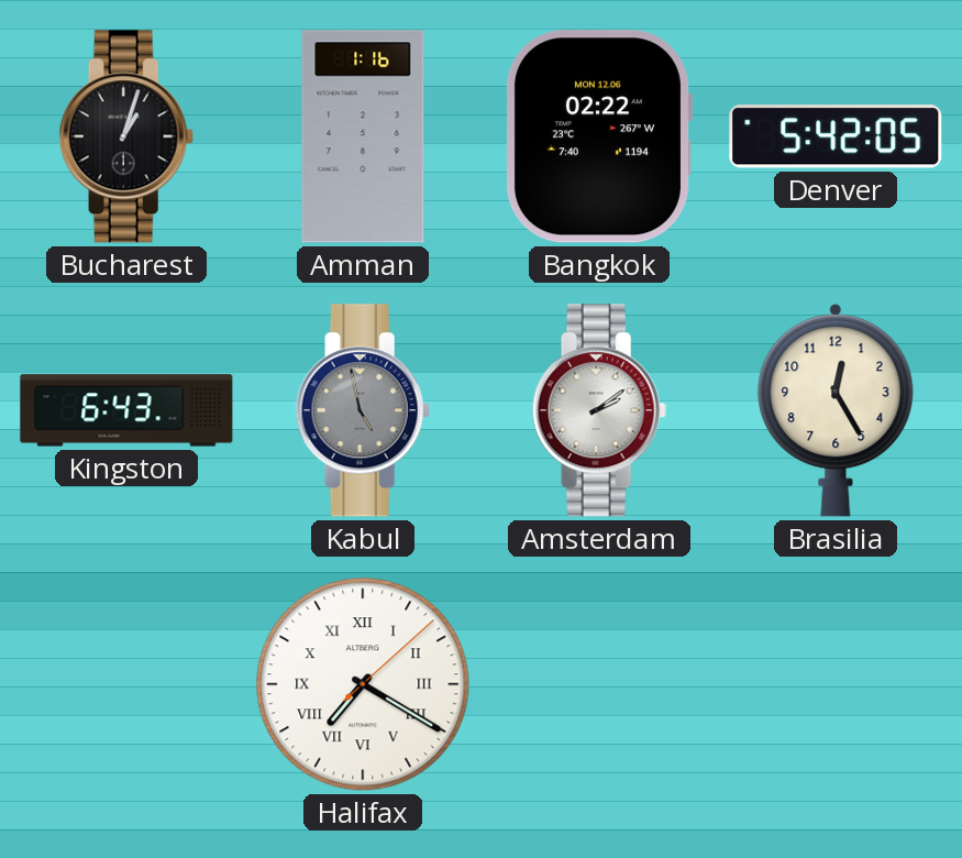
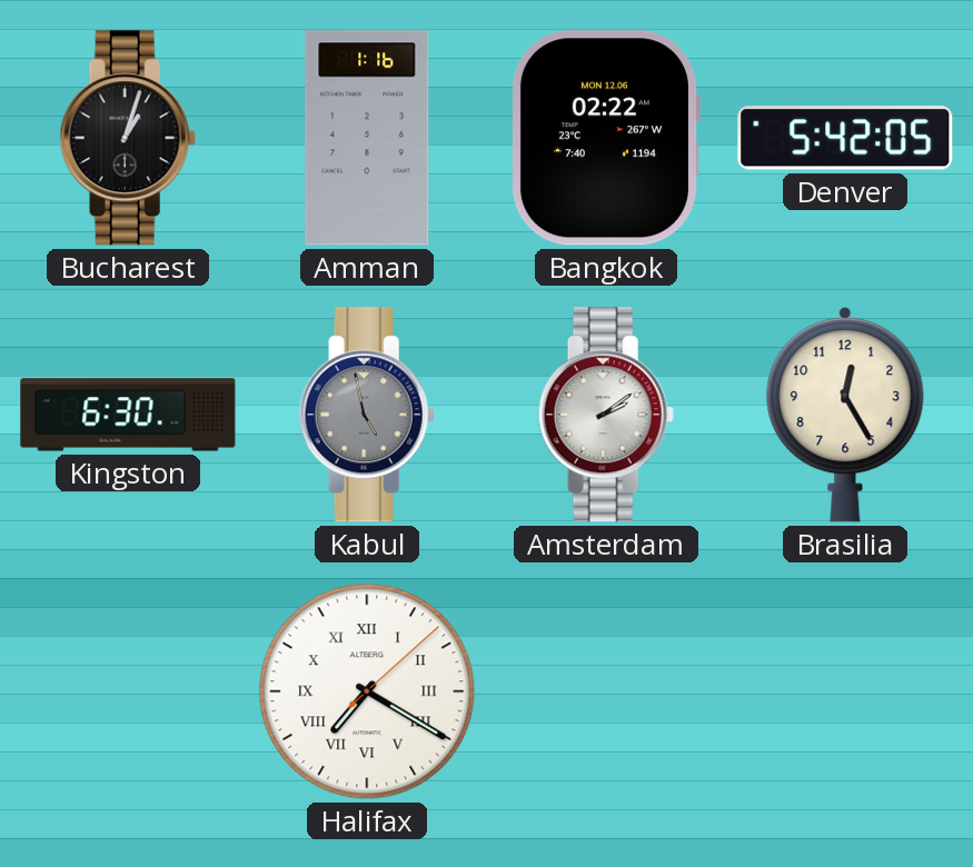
Kingston: 6:43 -> 6:30
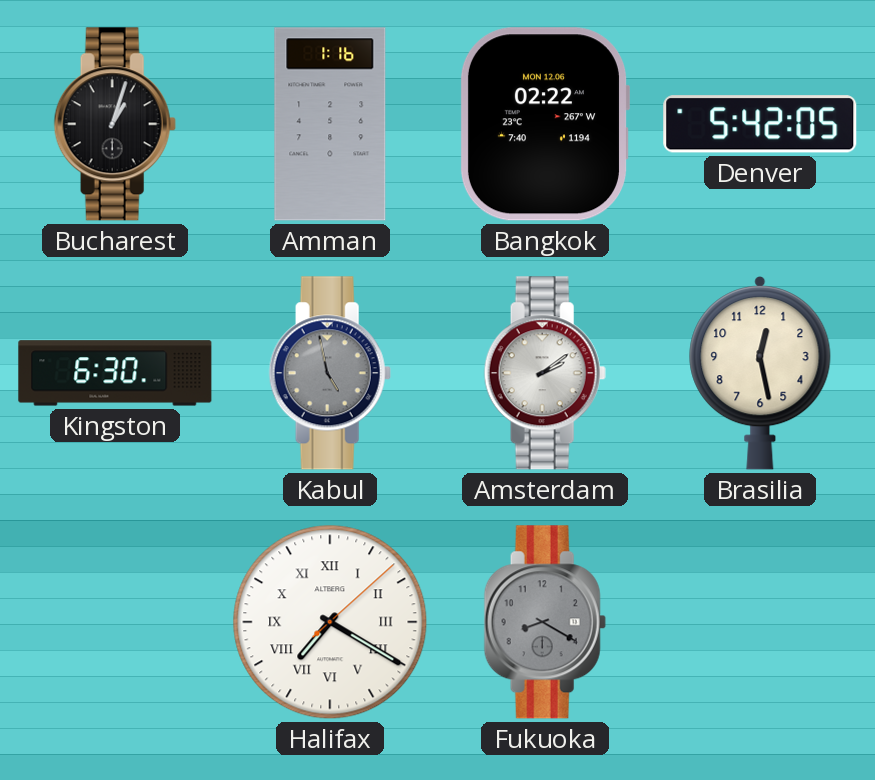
Brasilia: 12:25 -> 12:28
Fukuoka: none -> 8:20
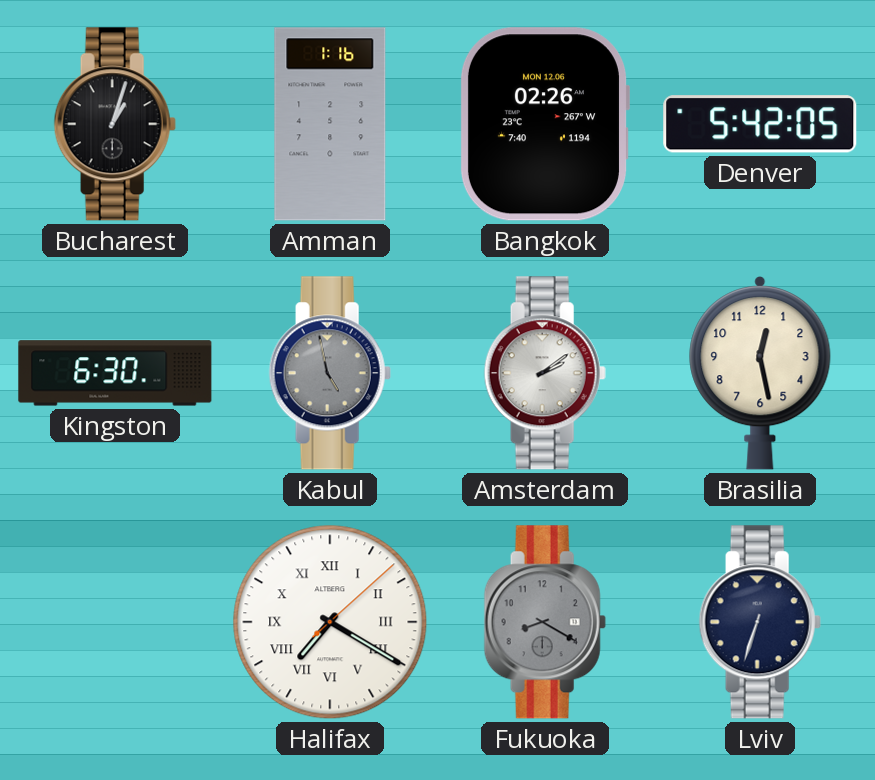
Bangkok: 02:22 -> 02:26
Lviv: none -> 6:33
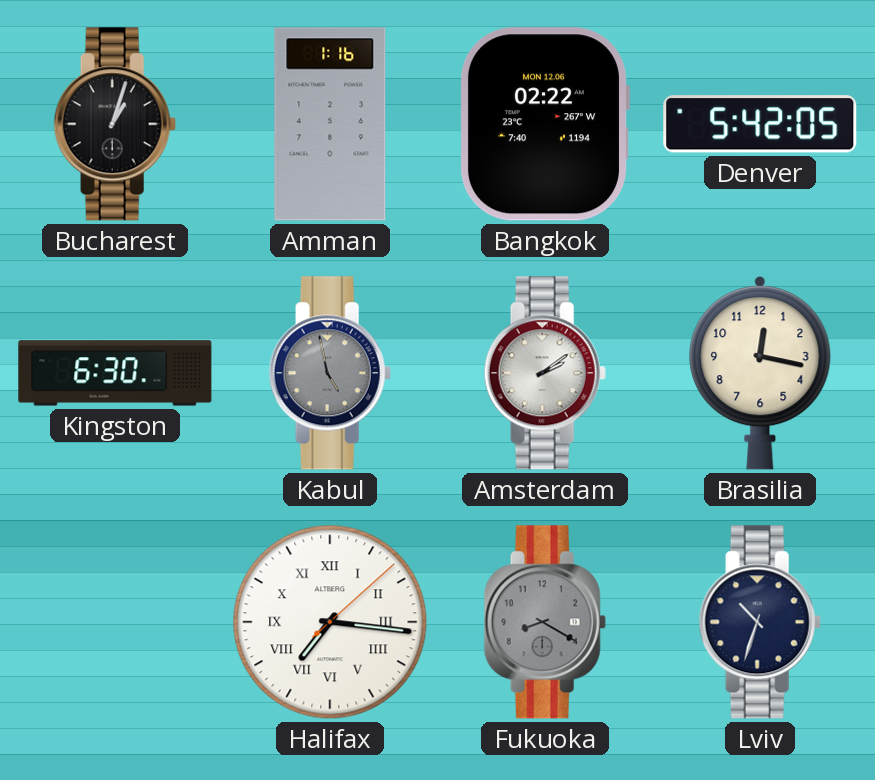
Bangkok: 02:26 -> 02:22
Brasilia: 12:28 -> 12:17
Halifax: 7:20 -> 7:16
Lviv: 6:33 -> 10:33
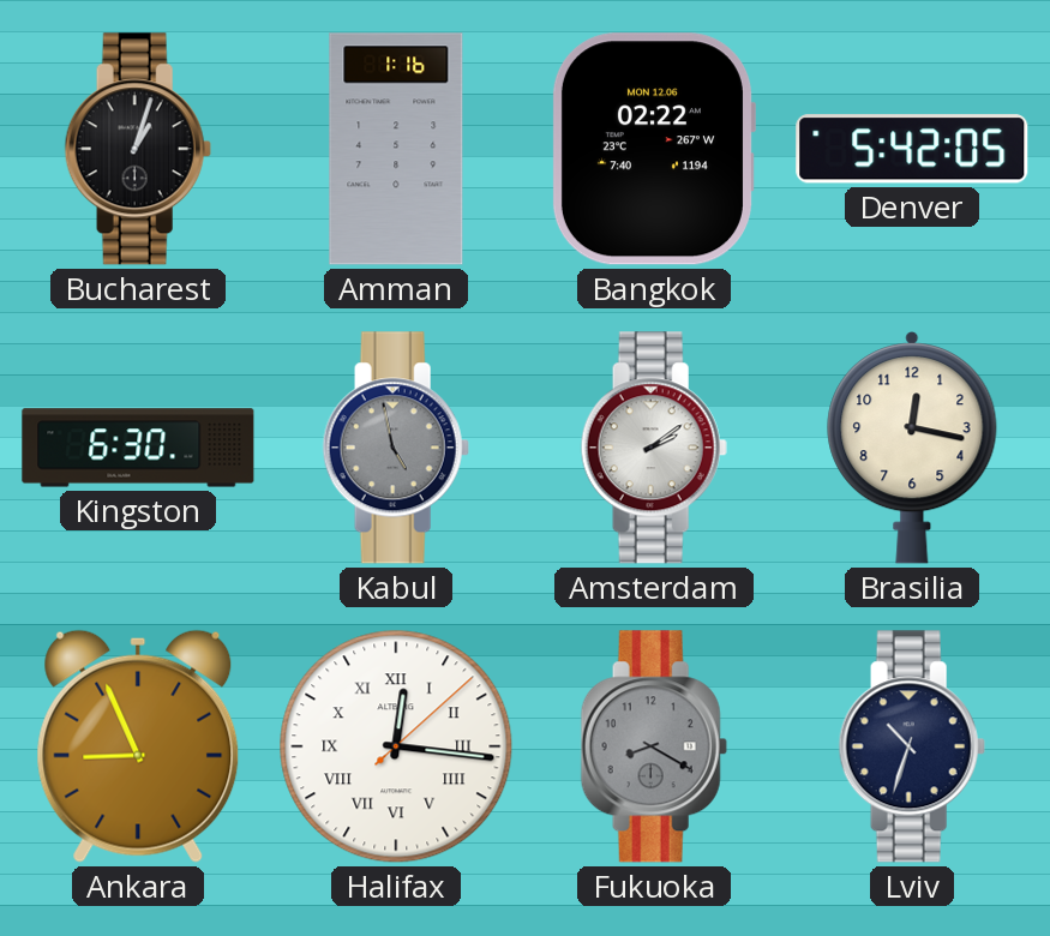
Ankara: none -> 8:56
Halifax: 7:16 -> 12:16
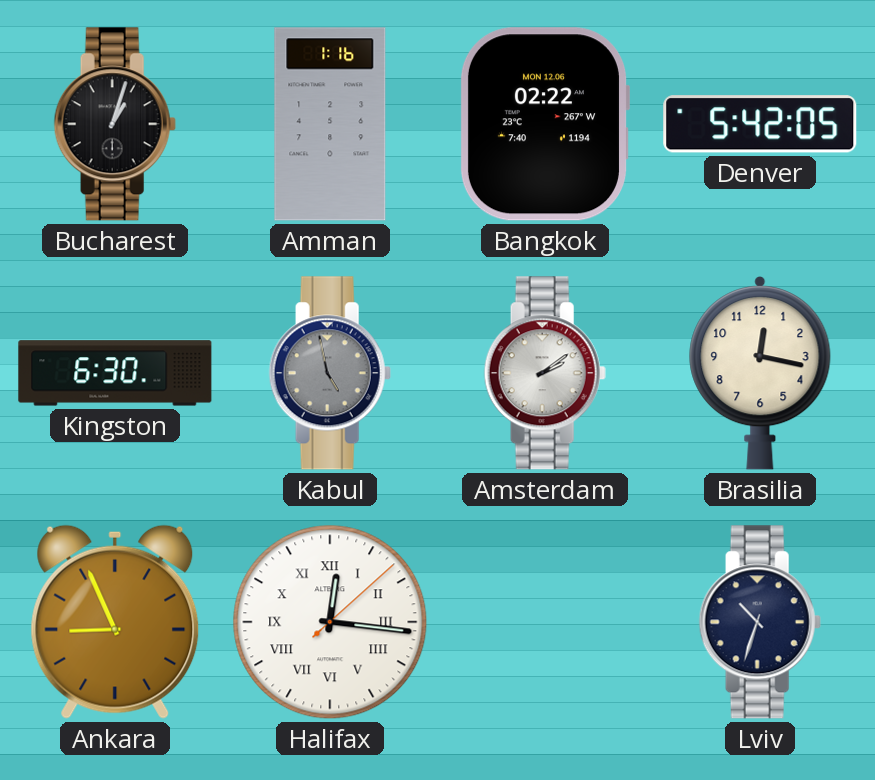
Fukuoka: 8:20 -> none
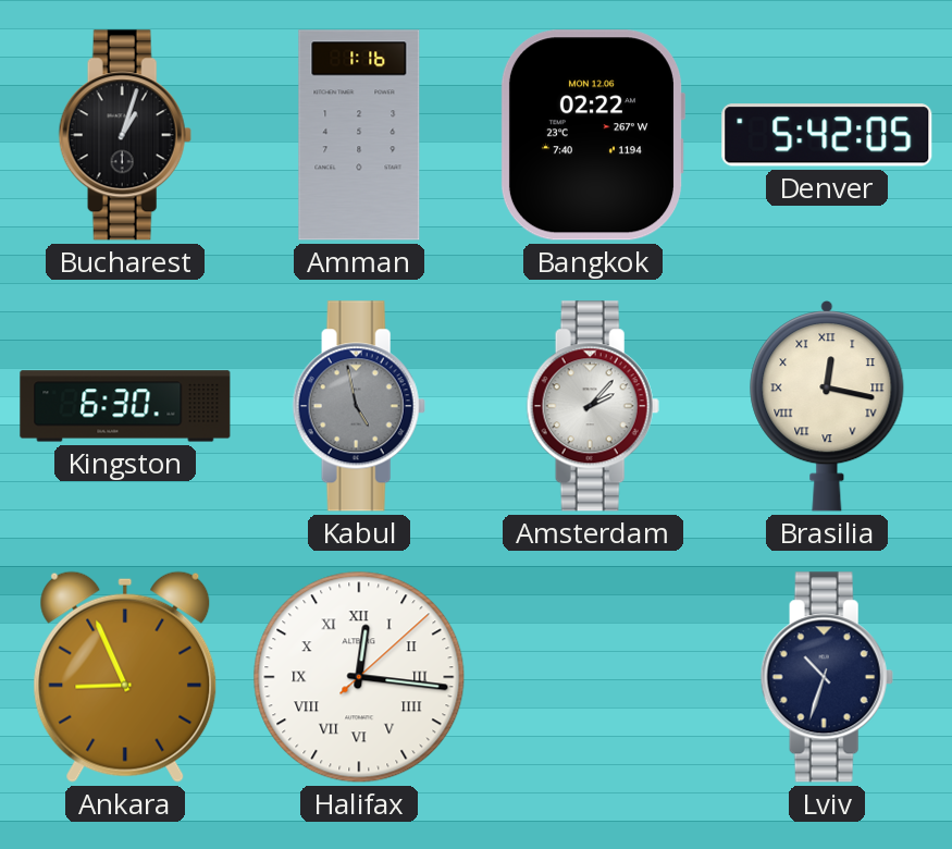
Amsterdam: 2:09 -> 2:07
Brasilia numerals: Arabic -> Roman
